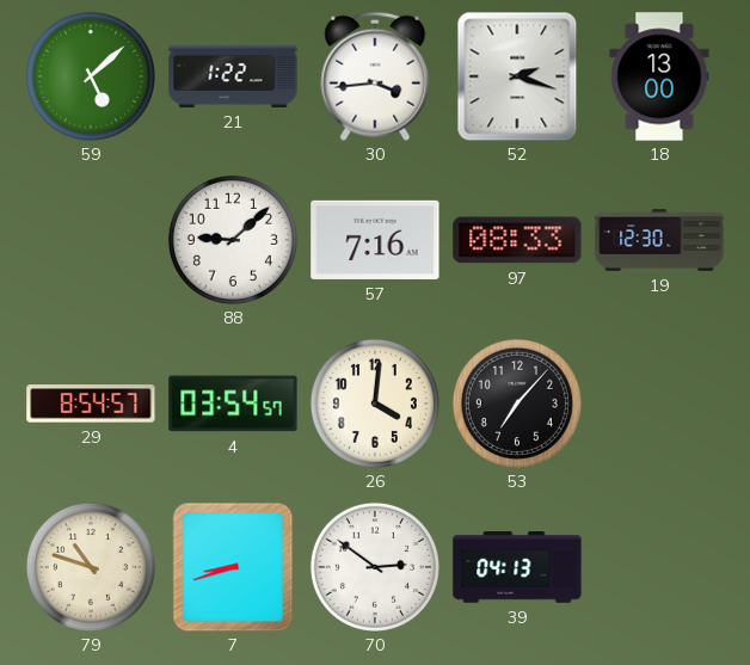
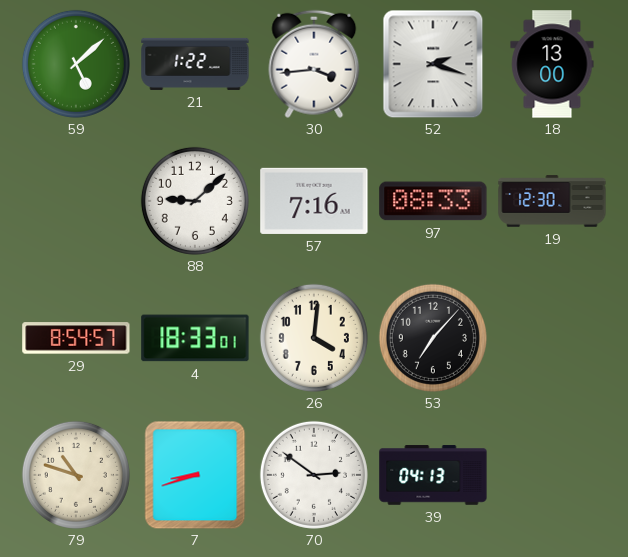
4: 03:54 -> 18:33
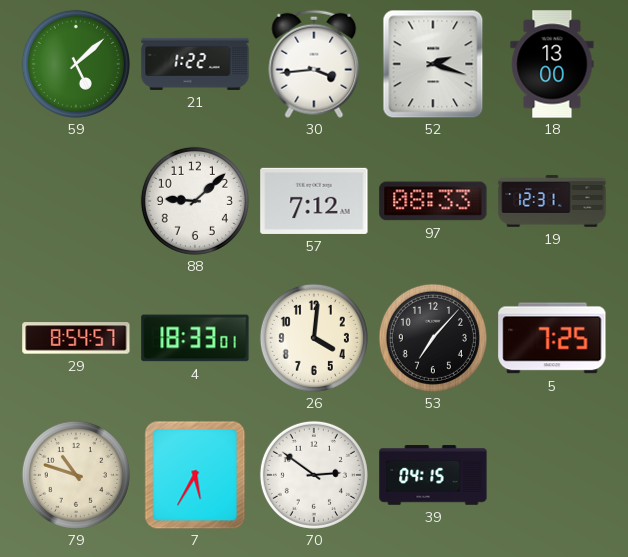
57: 7:16 -> 7:12
19: 12:30 -> 12:31
5: none -> 7:25
7: 8:42 -> 5:35
39: 04:13 -> 04:15
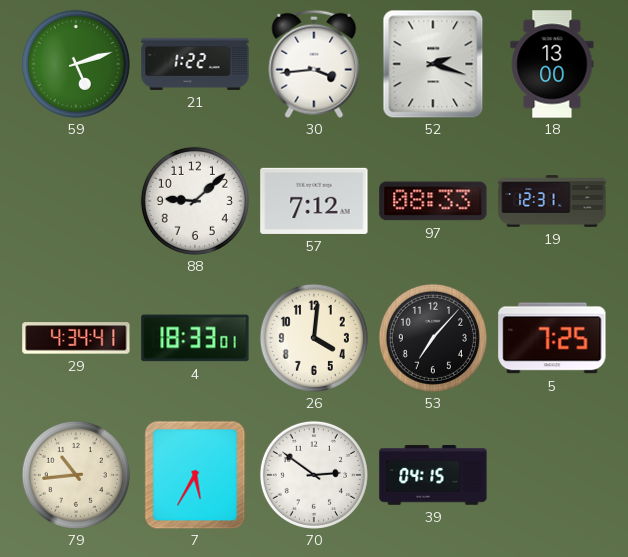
59: 5:08 -> 5:12
29: 8:54 -> 4:34
79: 10:48 -> 10:44
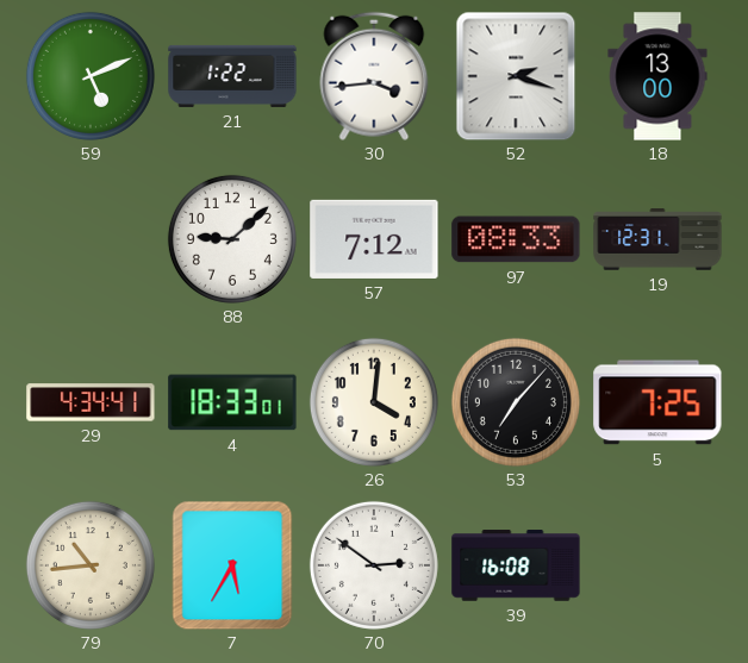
59: 5:12 -> 5:11
39: 04:15 -> 16:08
